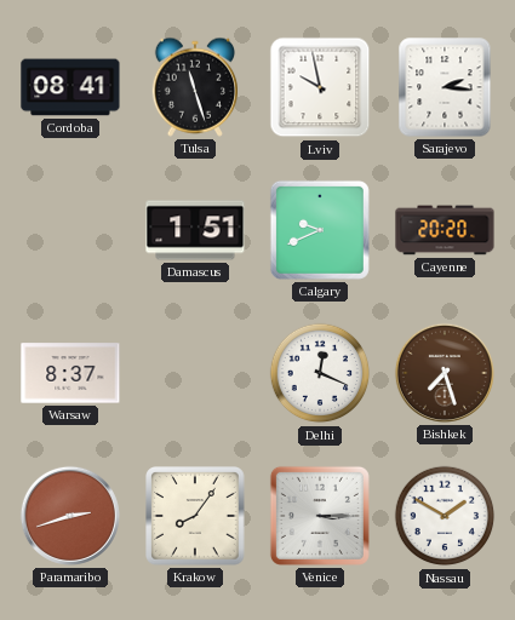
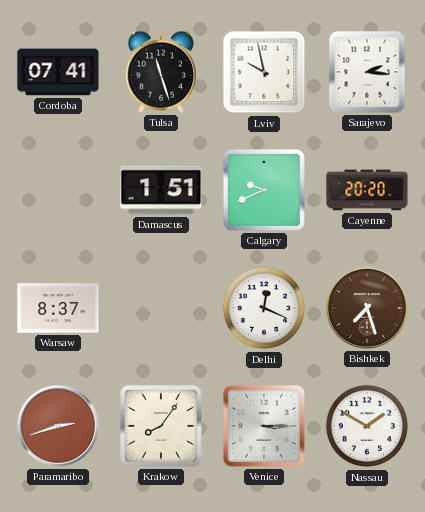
Cordoba: 08:41 -> 07:41
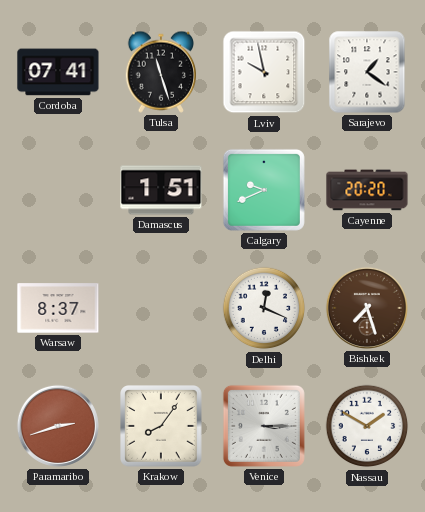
Sarajevo: 2:16 -> 1:21
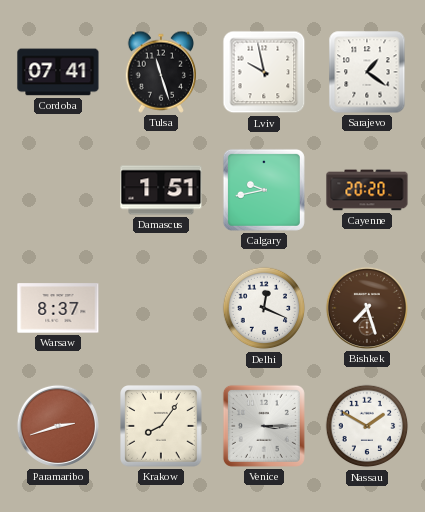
Calgary: 9:41 -> 9:43
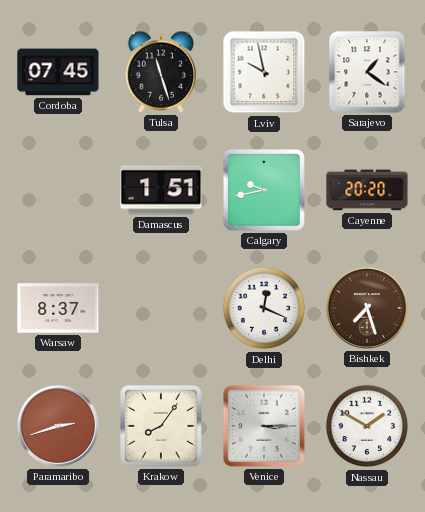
Cordoba: 07:41 -> 07:45
